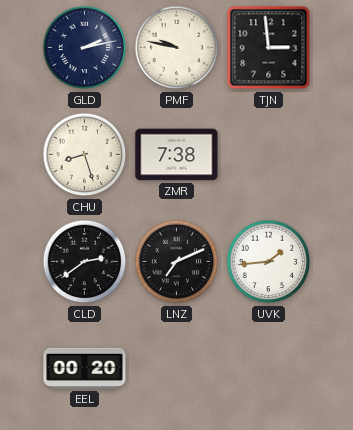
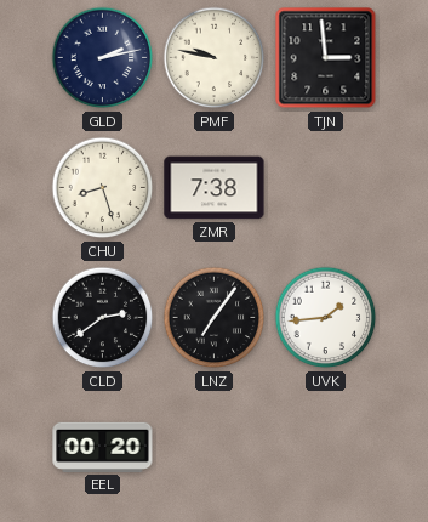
LNZ: 7:11 -> 7:06
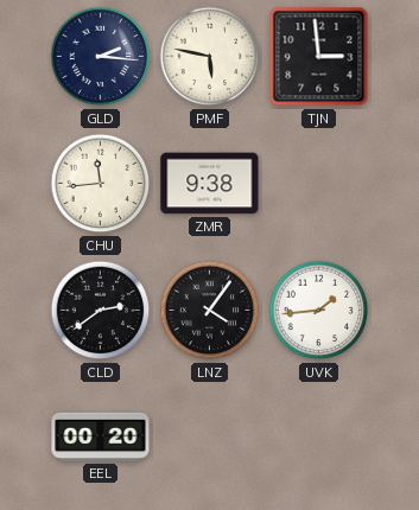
GLD: 2:13 -> 2:16
PMF: 9:47 -> 5:47
CHU: 8:27 -> 11:44
ZMR: 7:38 -> 9:38
LNZ: 7:06 -> 4:06
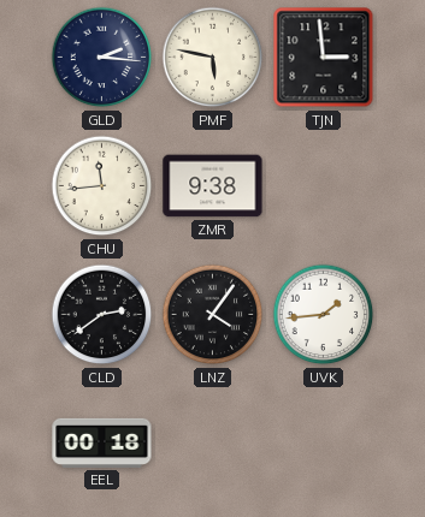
EEL: 00:20 -> 00:18
